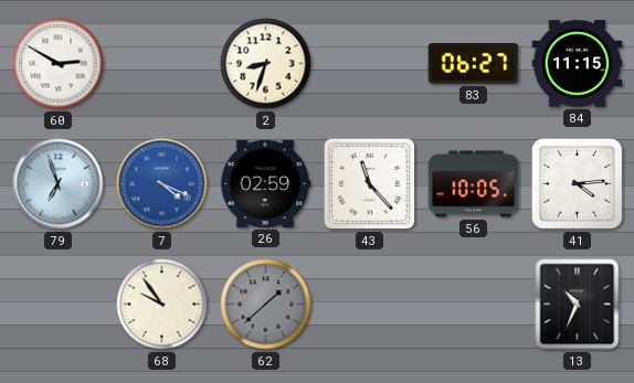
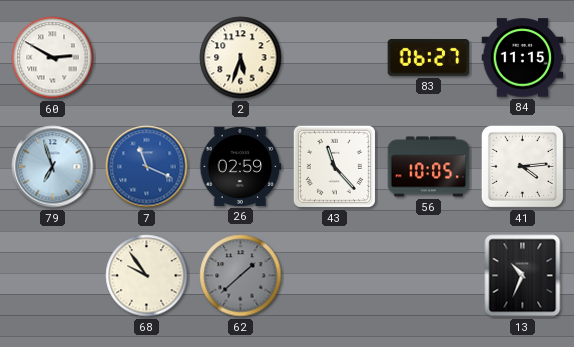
2: 8:33 -> 5:33
7: 4:19 -> 11:19
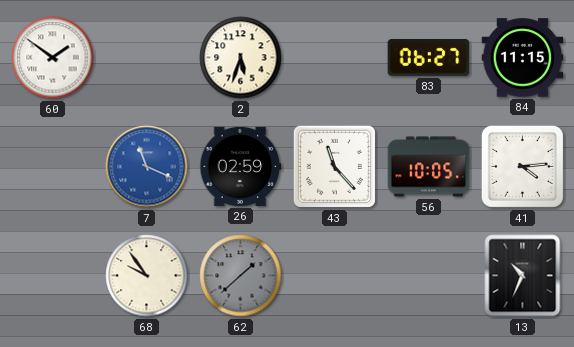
60: 2:50 -> 1:51
79: 6:57 -> none
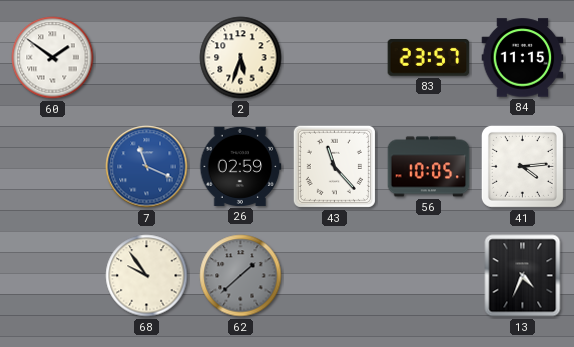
83: 06:27 -> 23:57
13: 10:34 -> 4:34
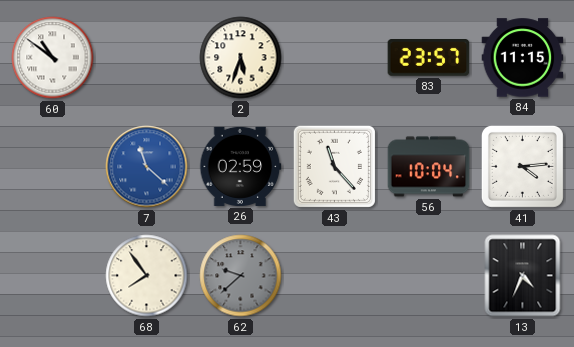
60: 1:51 -> 10:51
7: 11:19 -> 11:22
56: 10:05 -> 10:04
68: 9:54 -> 7:54
62: 1:38 -> 9:38
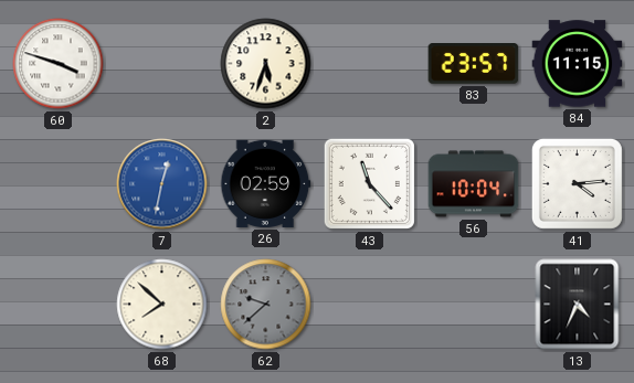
60: 10:51 -> 3:48
7: 11:22 -> 12:32
68: 7:54 -> 7:52
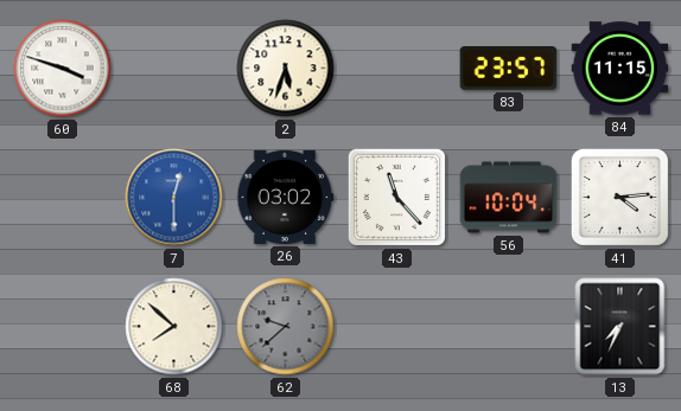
7: 12:32 -> 12:30
26: 02:59 -> 03:02
13: 4:34 -> 7:34
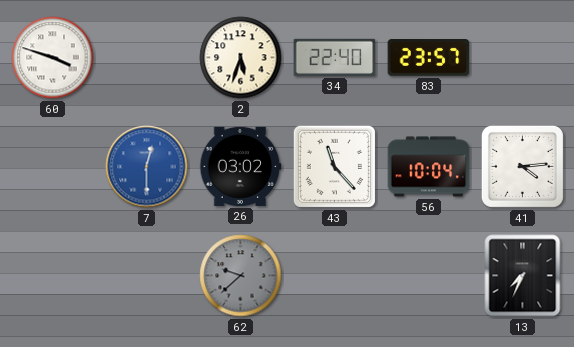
34: none -> 22:40
84: 11:15 -> none
68: 7:52 -> none
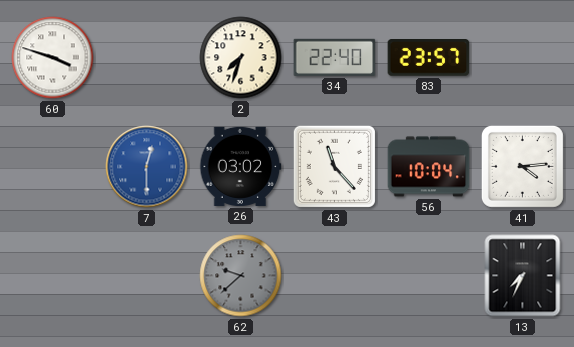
2: 5:33 -> 7:33
